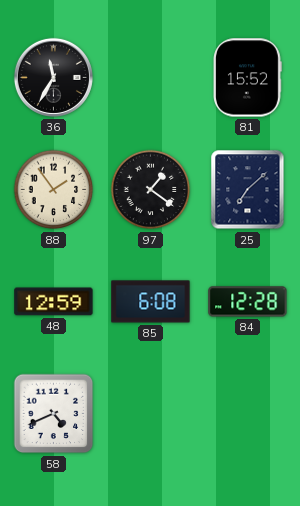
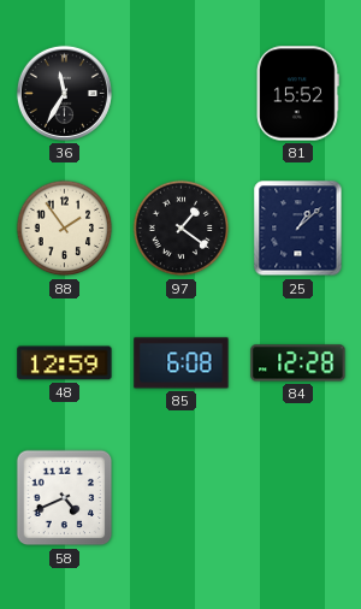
25: 7:08 -> 1:08
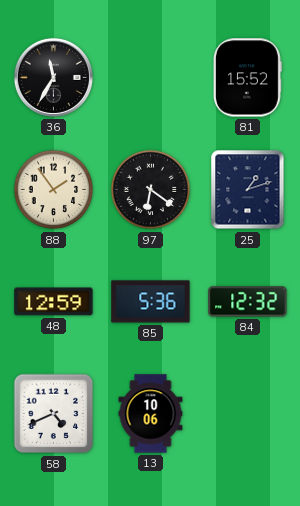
97: 1:21 -> 6:21
25: 1:08 -> 1:12
85: 6:08 -> 5:36
84: 12:28 -> 12:32
13: none -> 10:06
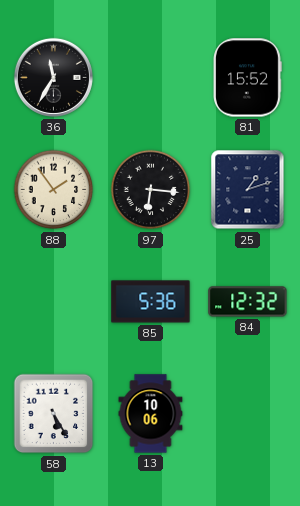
97: 6:21 -> 6:16
48: 12:59 -> none
58: 4:41 -> 5:25
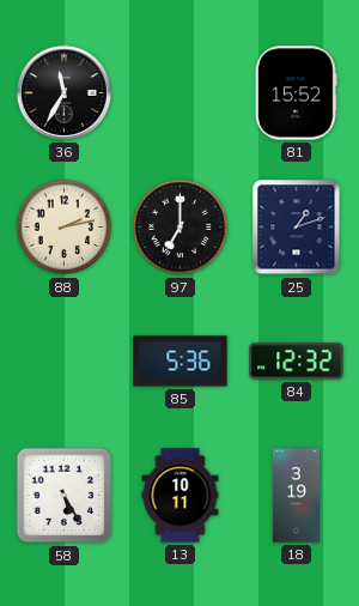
88: 1:54 -> 2:13
97: 6:16 -> 7:00
13: 10:06 -> 10:11
18: none -> 3:19
